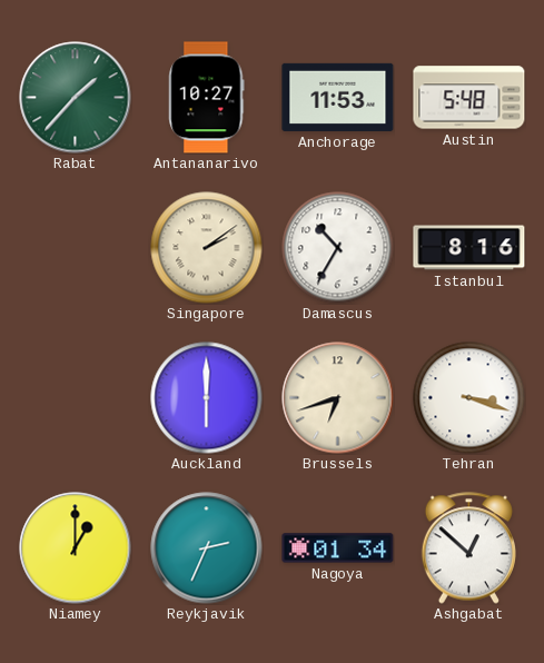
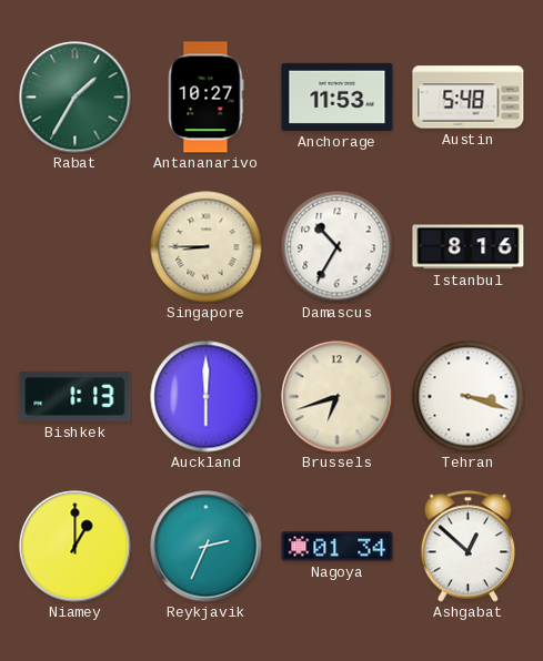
Rabat: 1:37 -> 1:35
Singapore: 2:09 -> 8:45
Bishkek: none -> 1:13
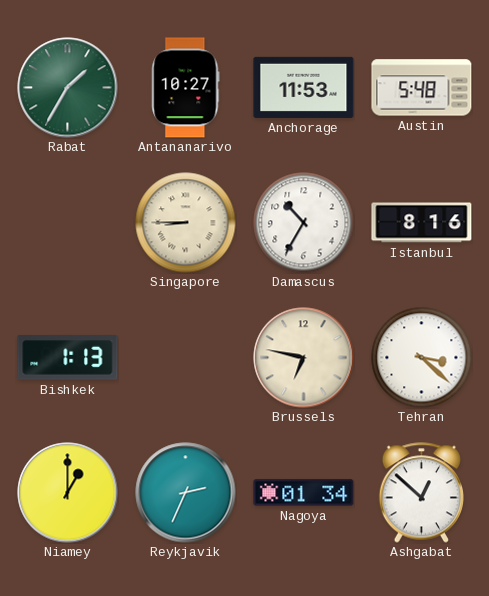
Auckland: 6:00 -> none
Brussels: 6:42 -> 6:47
Tehran: 3:18 -> 3:22
